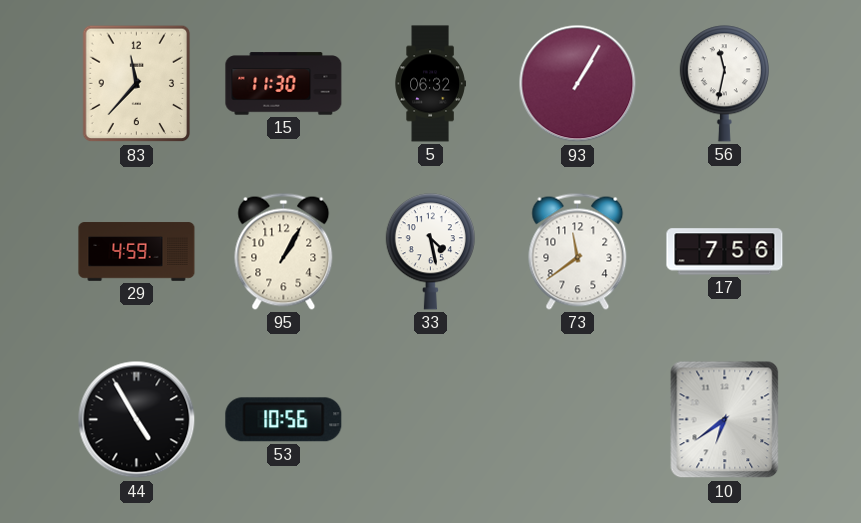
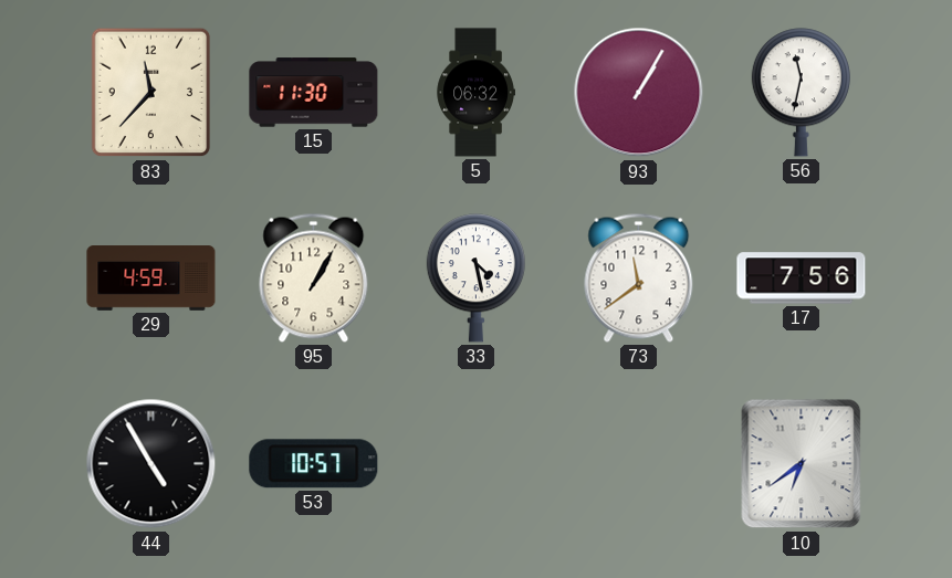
53: 10:56 -> 10:57
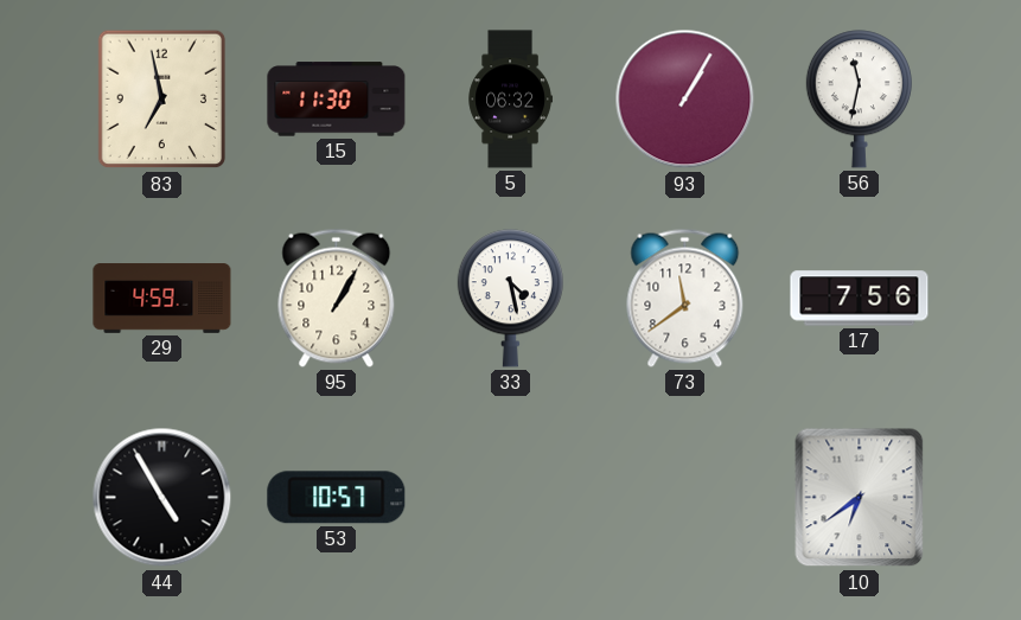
83: 11:37 -> 6:58
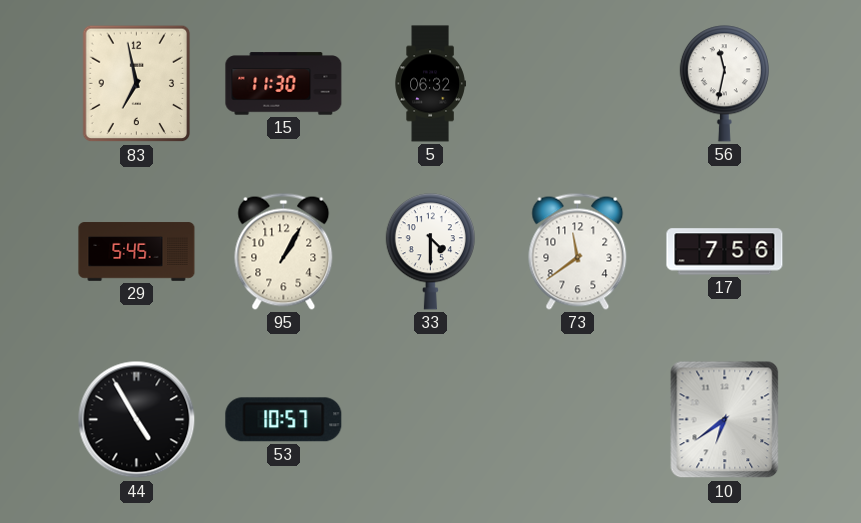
93: 1:05 -> none
29: 4:59 -> 5:45
33: 4:28 -> 4:30
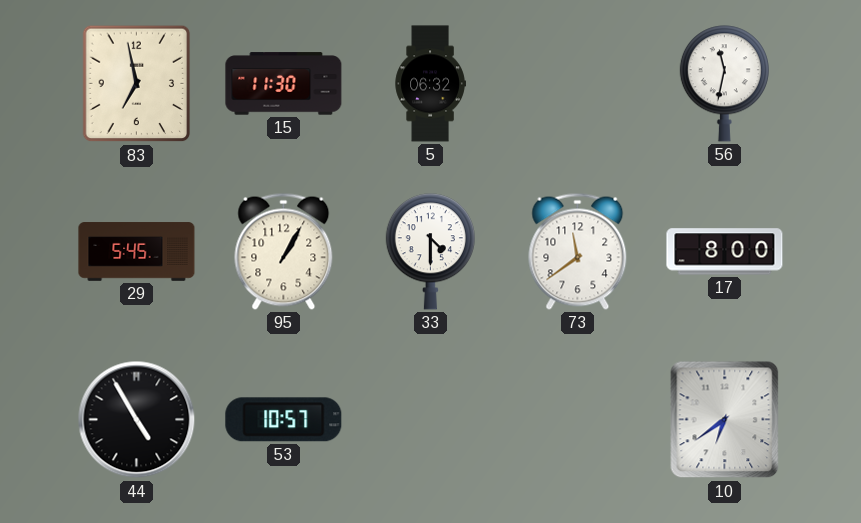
17: 7:56 -> 8:00
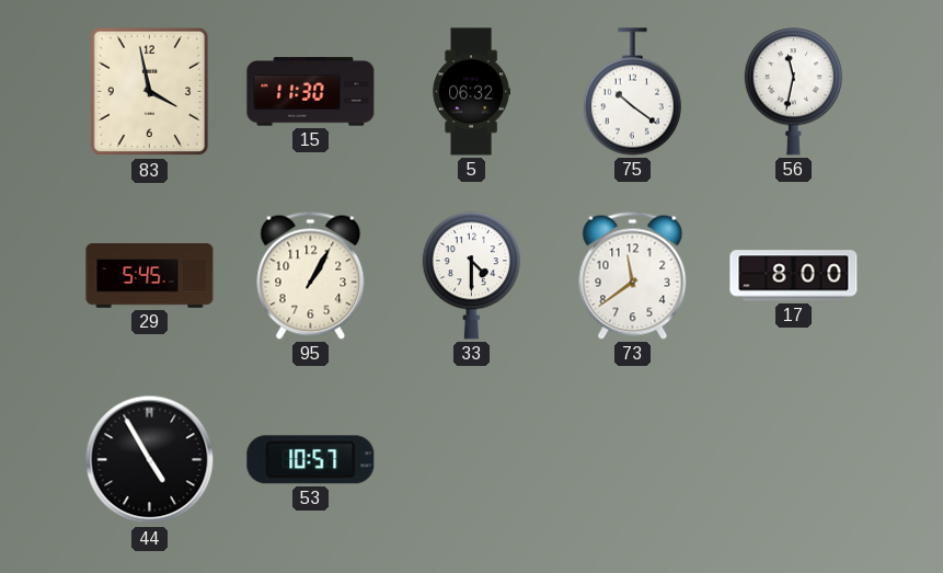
83: 6:58 -> 3:58
75: none -> 10:21
10: 6:39 -> none
